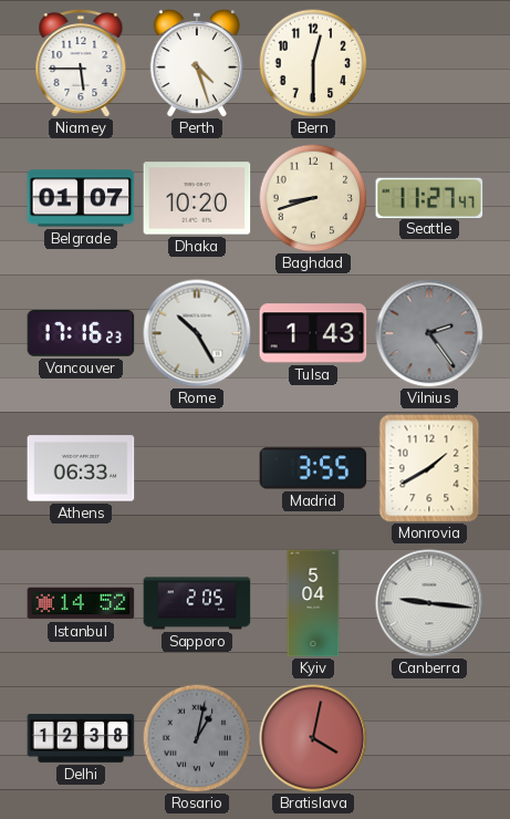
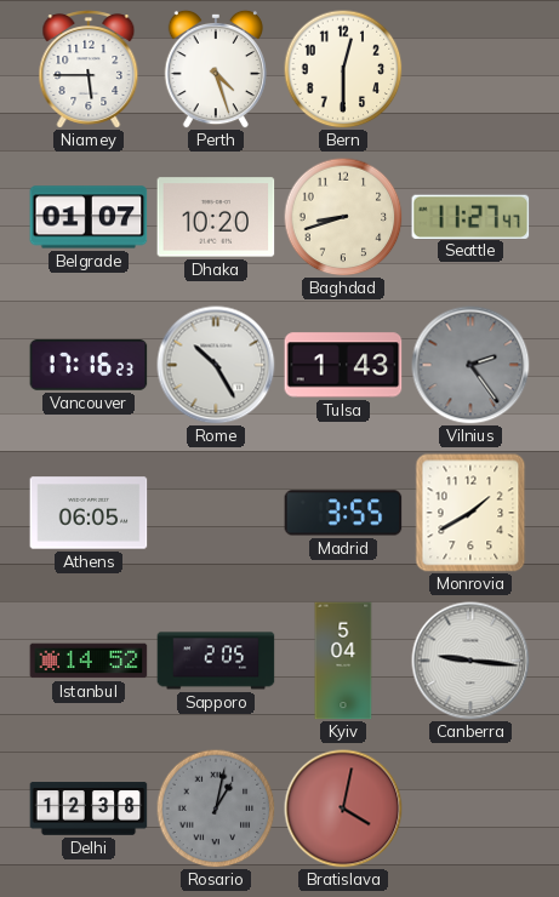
Athens: 06:33 -> 06:05
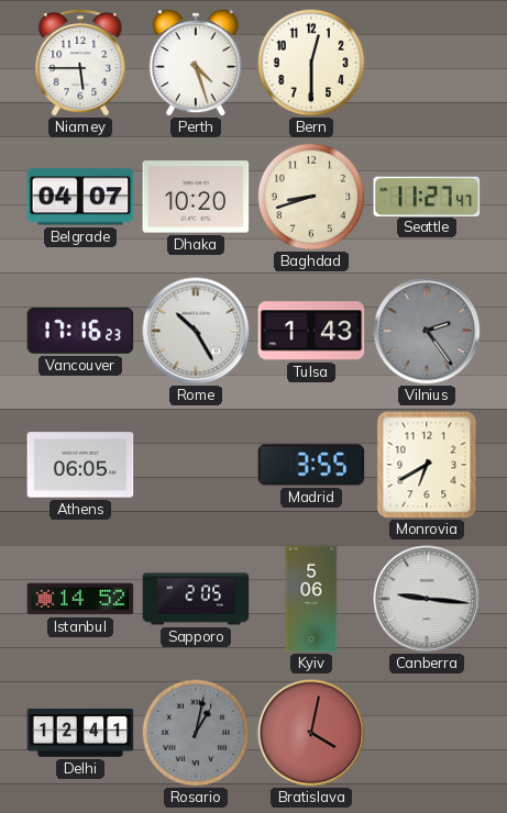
Belgrade: 01:07 -> 04:07
Monrovia: 1:40 -> 6:40
Kyiv: 5:04 -> 5:06
Delhi: 12:38 -> 12:41
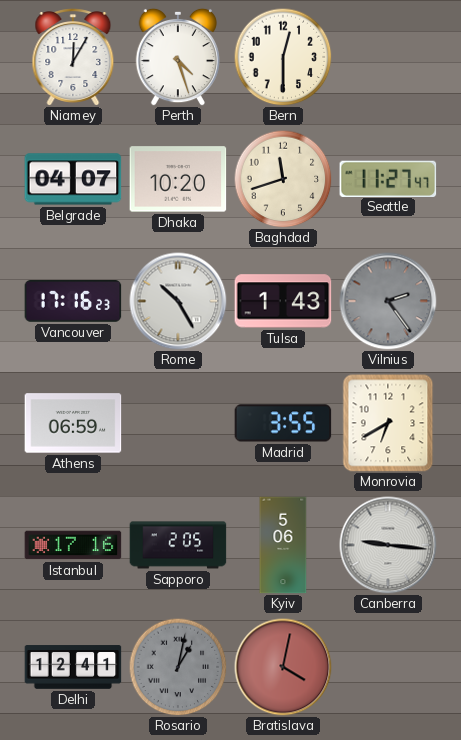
Niamey: 5:45 -> 12:05
Baghdad: 8:42 -> 11:42
Athens: 06:05 -> 06:59
Istanbul: 14:52 -> 17:16
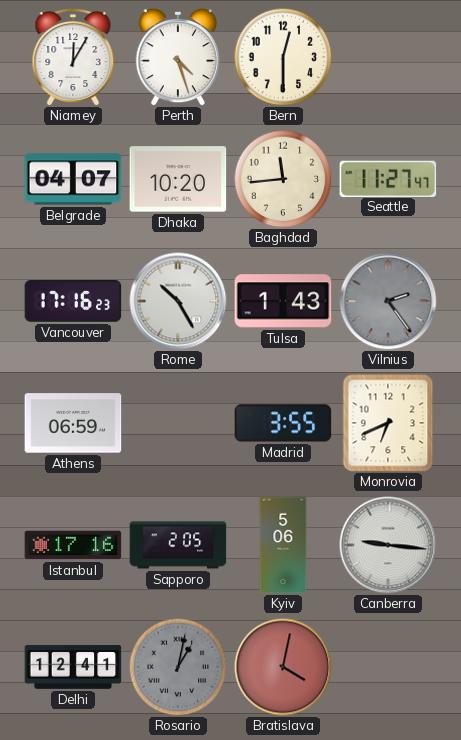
Baghdad: 11:42 -> 11:44
Monrovia: 6:40 -> 6:41
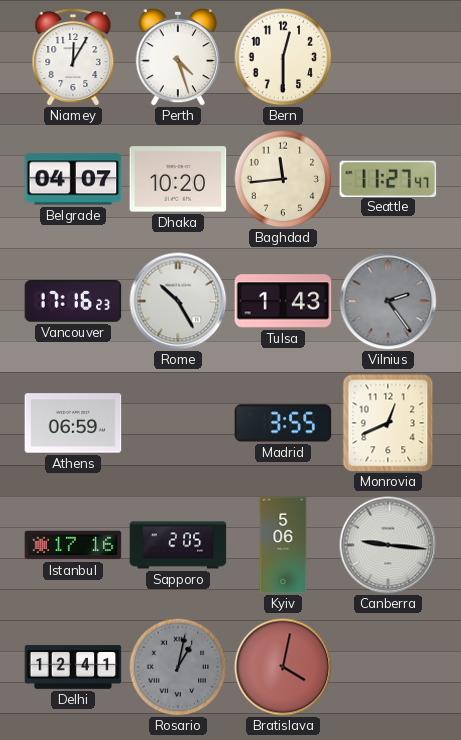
Monrovia: 6:41 -> 12:41
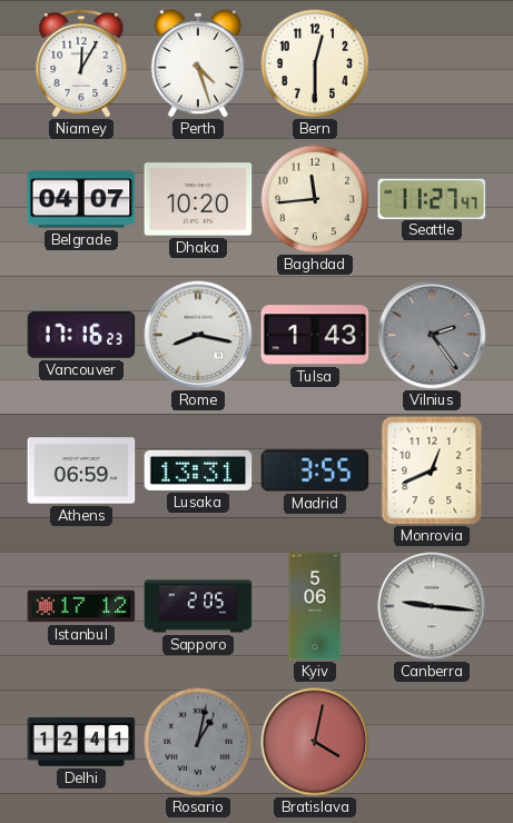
Rome: 10:25 -> 8:17
Lusaka: none -> 13:31
Istanbul: 17:16 -> 17:12
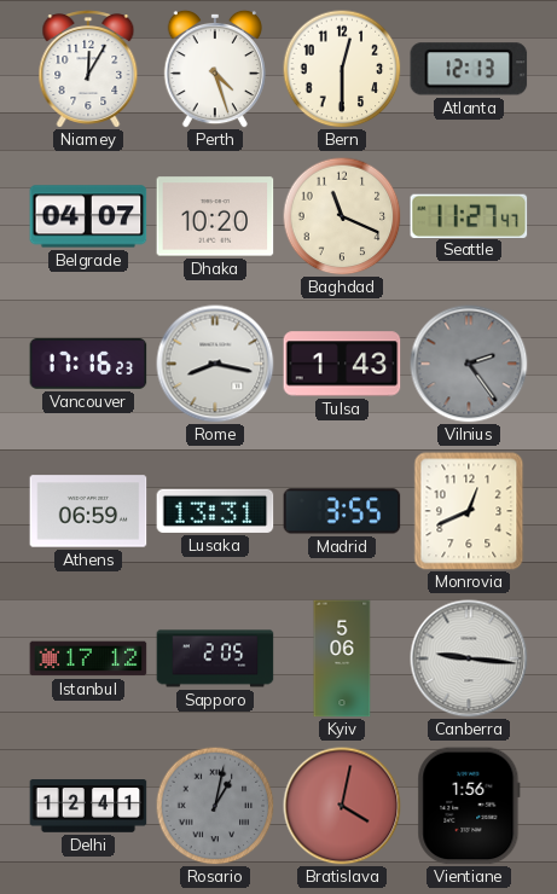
Atlanta: none -> 12:13
Baghdad: 11:44 -> 11:19
Vientiane: none -> 1:56
